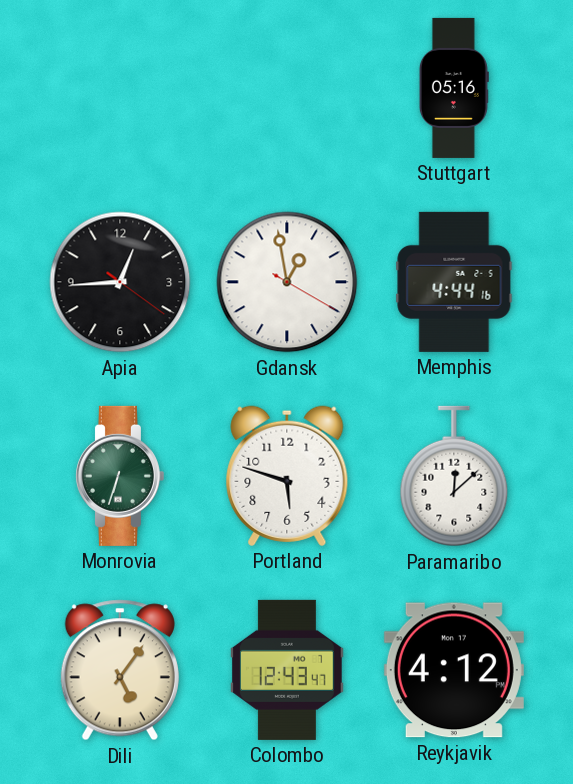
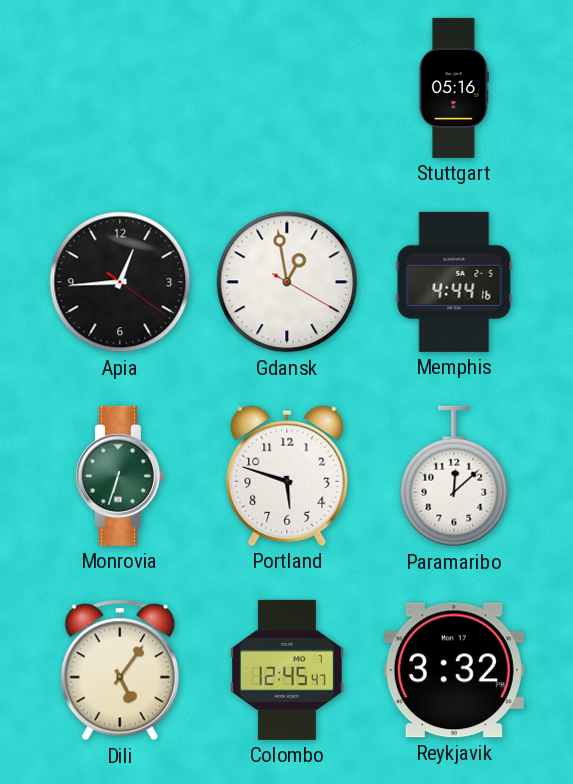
Colombo: 12:43 -> 12:45
Reykjavik: 4:12 -> 3:32
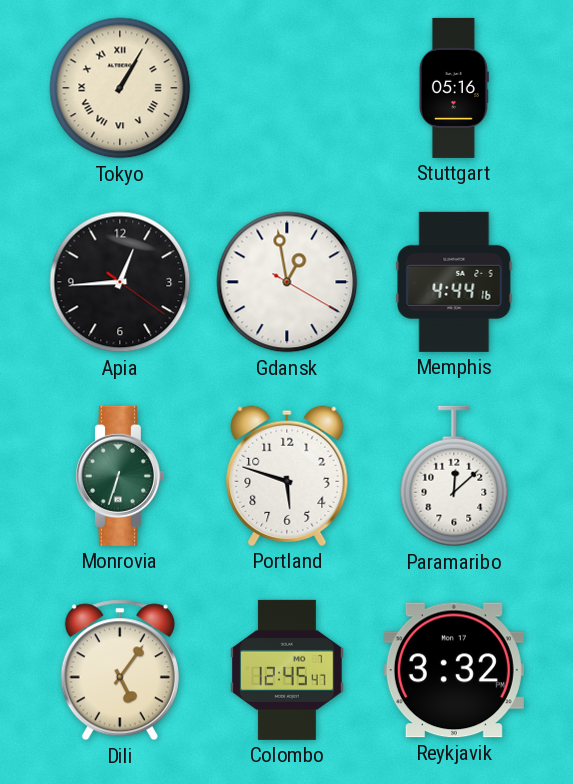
Tokyo: none -> 1:05
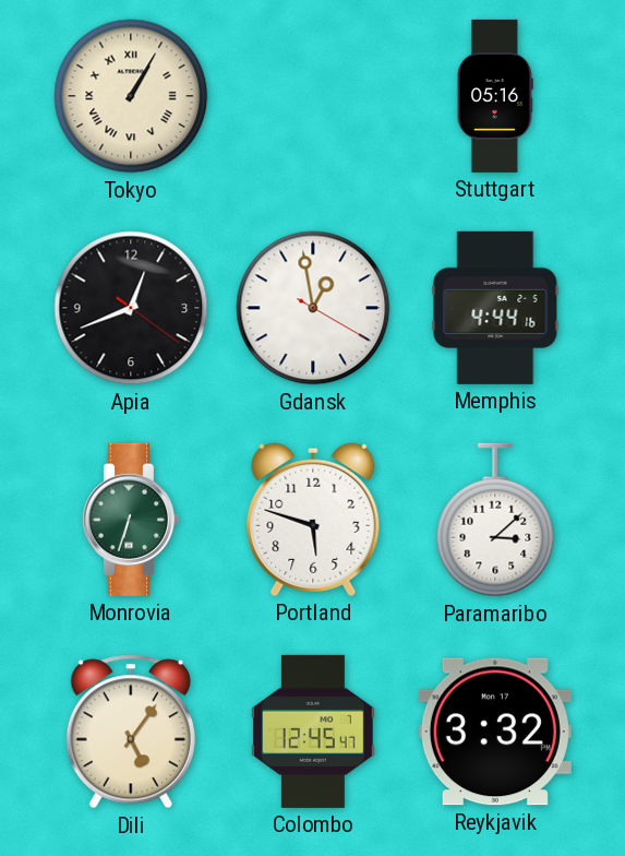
Apia: 12:44 -> 12:41
Paramaribo: 12:08 -> 3:08
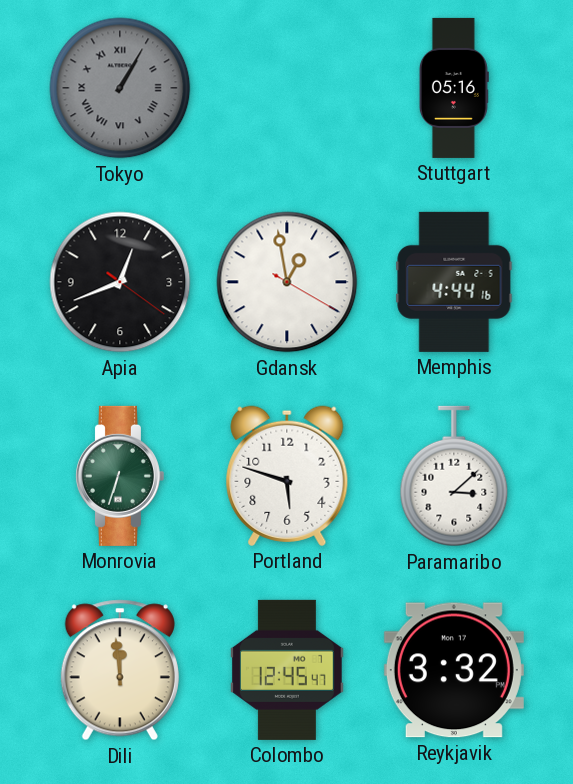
Tokyo dial: cream -> grey
Dili: 5:06 -> 11:59
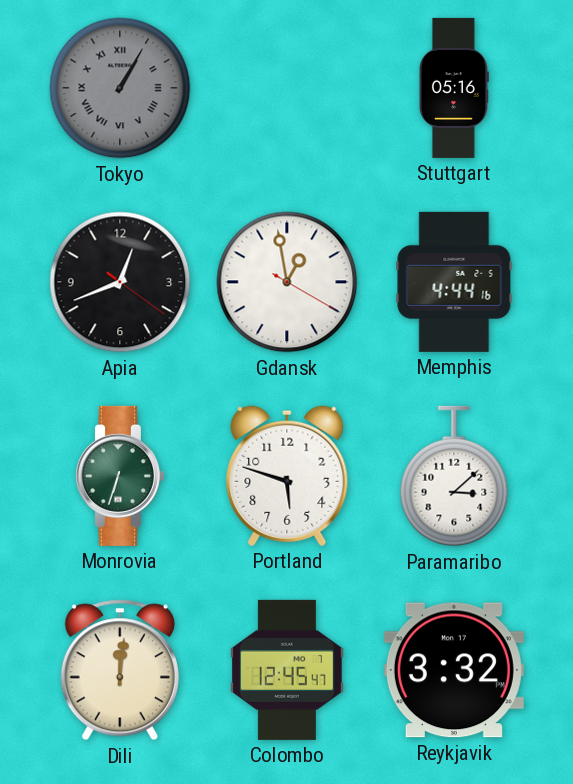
Dili: 11:59 -> 12:01
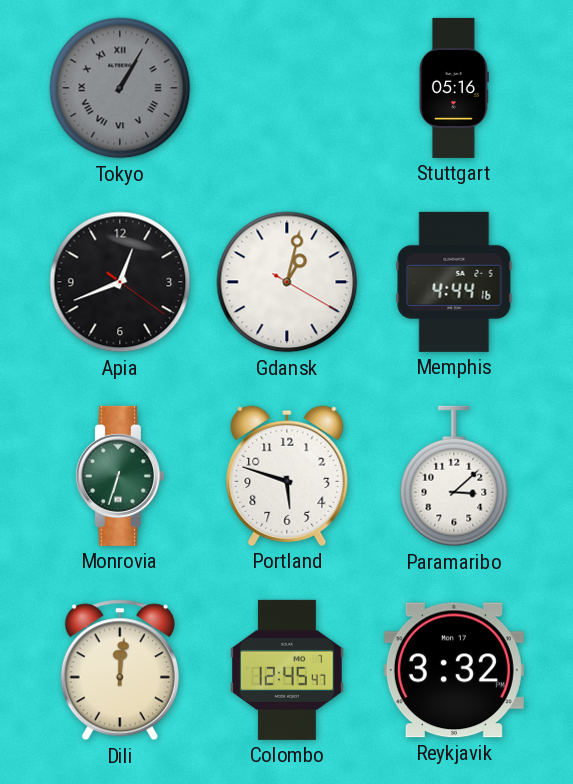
Gdansk: 12:58 -> 1:02
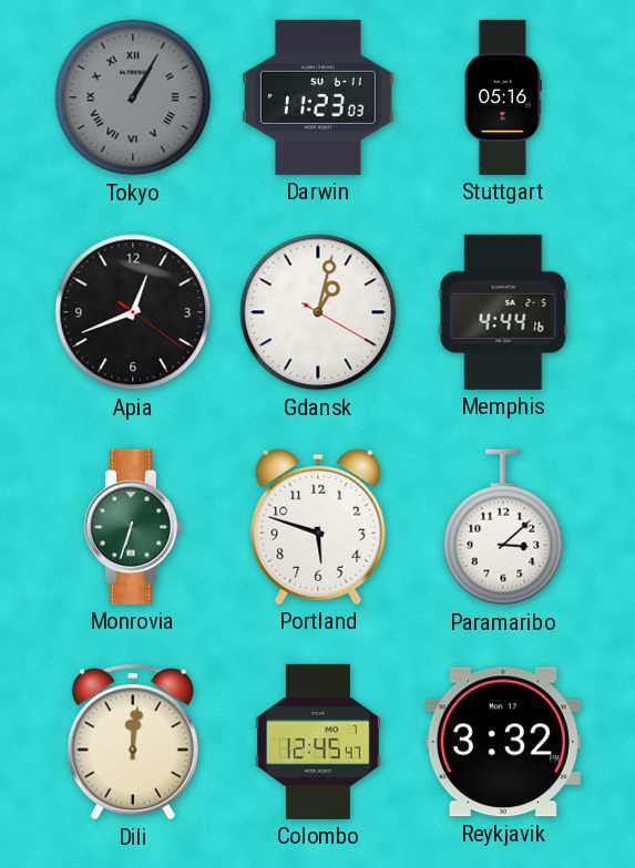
Darwin: none -> 11:23
